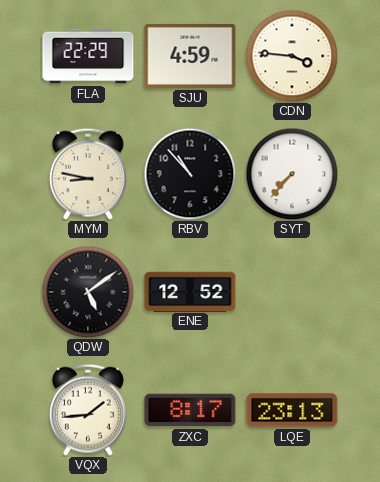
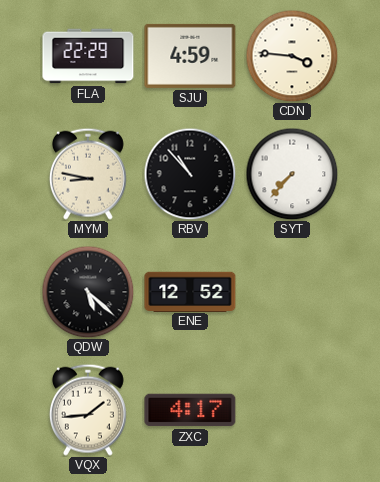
QDW: 5:09 -> 5:22
ZXC: 8:17 -> 4:17
LQE: 23:13 -> none
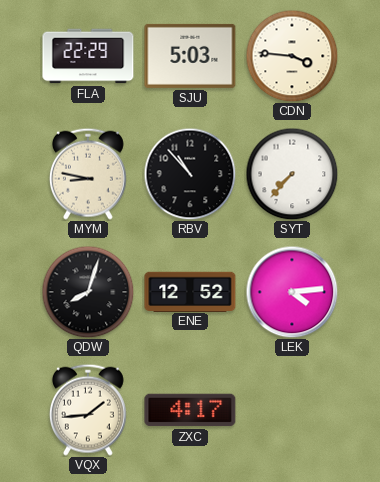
SJU: 4:59 -> 5:03
QDW: 5:22 -> 8:03
LEK: none -> 4:14
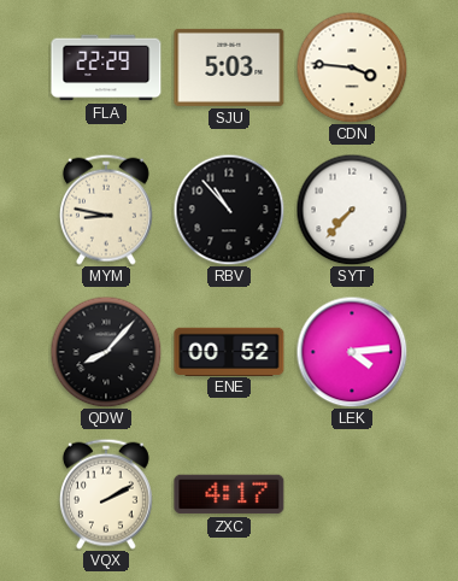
QDW: 8:03 -> 8:07
ENE: 12:52 -> 00:52
VQX: 1:44 -> 2:10
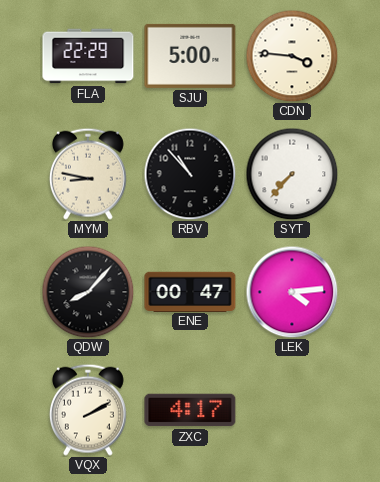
SJU: 5:03 -> 5:00
ENE: 00:52 -> 00:47
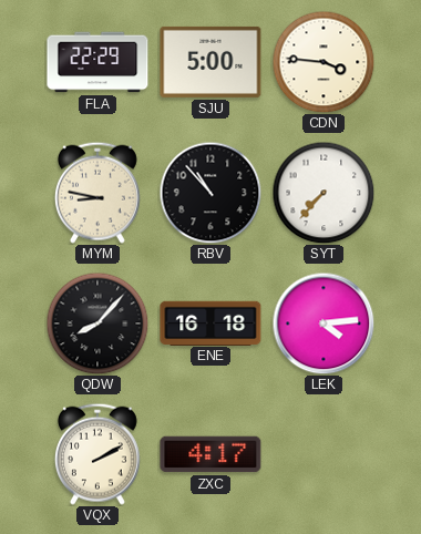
ENE: 00:47 -> 16:18
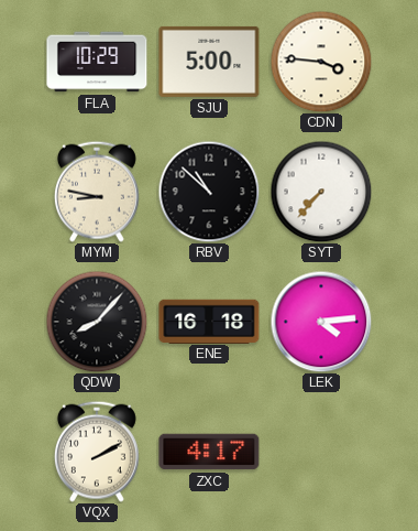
FLA: 22:29 -> 10:29
RBV: 10:53 -> 10:52
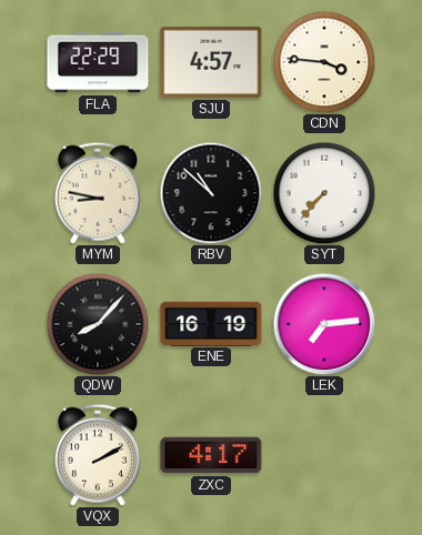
FLA: 10:29 -> 22:29
SJU: 5:00 -> 4:57
ENE: 16:18 -> 16:19
LEK: 4:14 -> 7:14
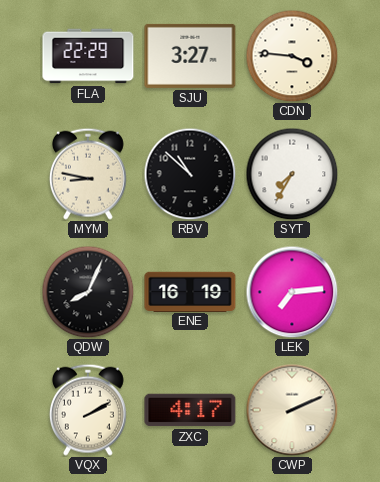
SJU: 4:57 -> 3:27
SYT: 7:37 -> 7:35
QDW: 8:07 -> 8:04
CWP: none -> 2:11
